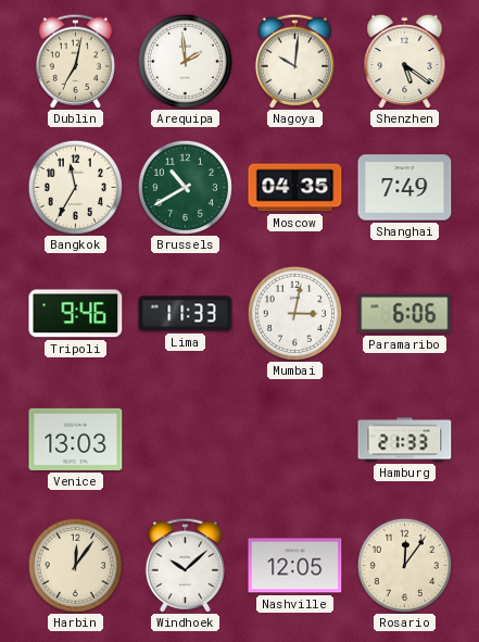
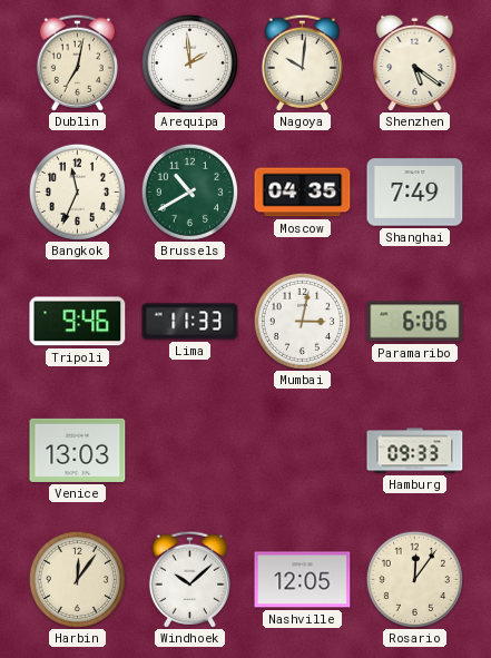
Bangkok: 11:35 -> 11:34
Hamburg: 21:33 -> 09:33
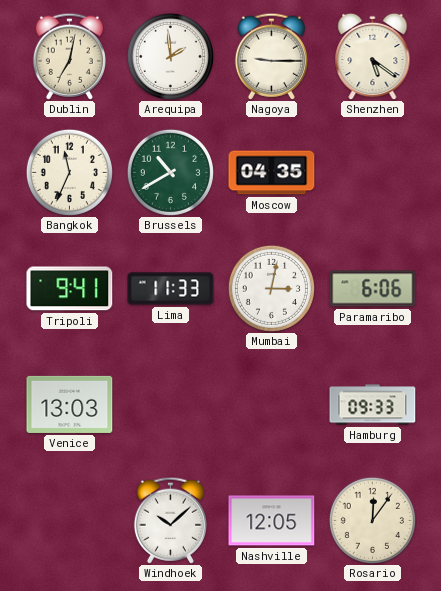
Nagoya: 10:01 -> 9:15
Shanghai: 7:49 -> none
Tripoli: 9:46 -> 9:41
Harbin: 12:06 -> none
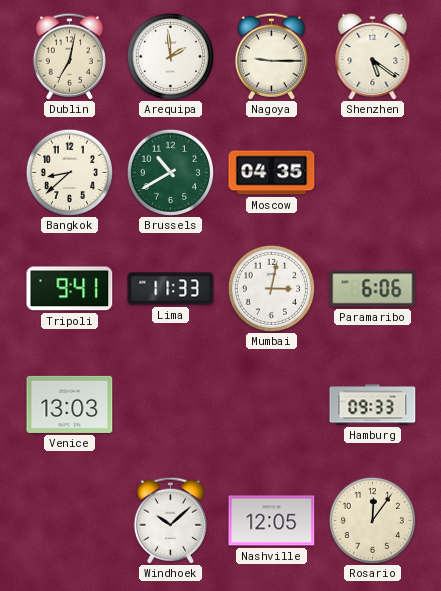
Bangkok: 11:34 -> 8:38
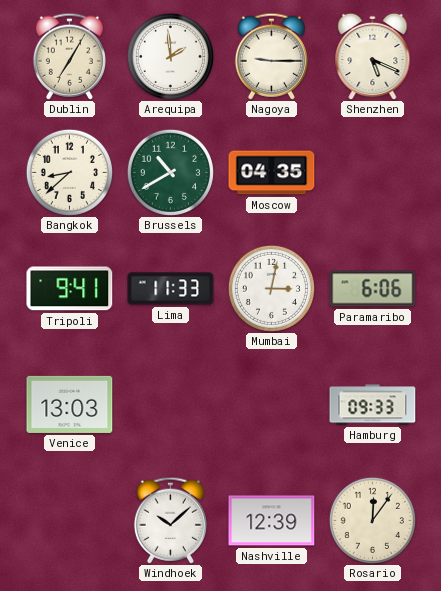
Dublin: 7:02 -> 7:05
Shenzhen: 5:21 -> 5:19
Nashville: 12:05 -> 12:39
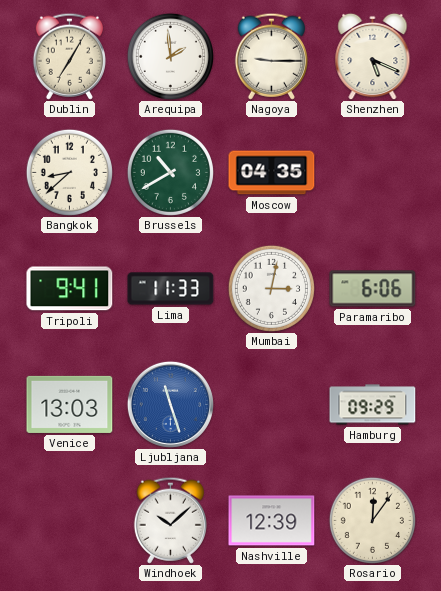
Ljubljana: none -> 11:27
Hamburg: 09:33 -> 09:29
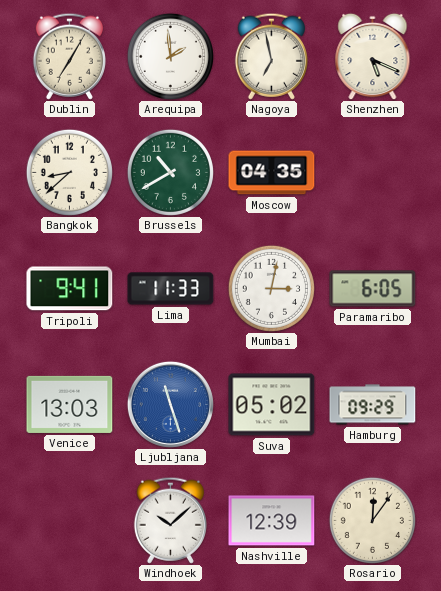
Nagoya: 9:15 -> 6:58
Paramaribo: 6:06 -> 6:05
Suva: none -> 05:02
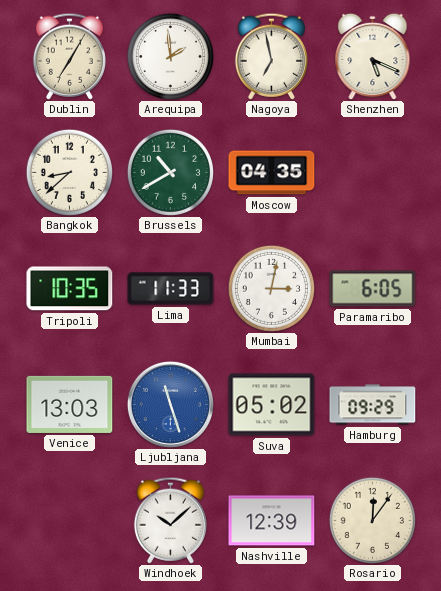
Tripoli: 9:41 -> 10:35
